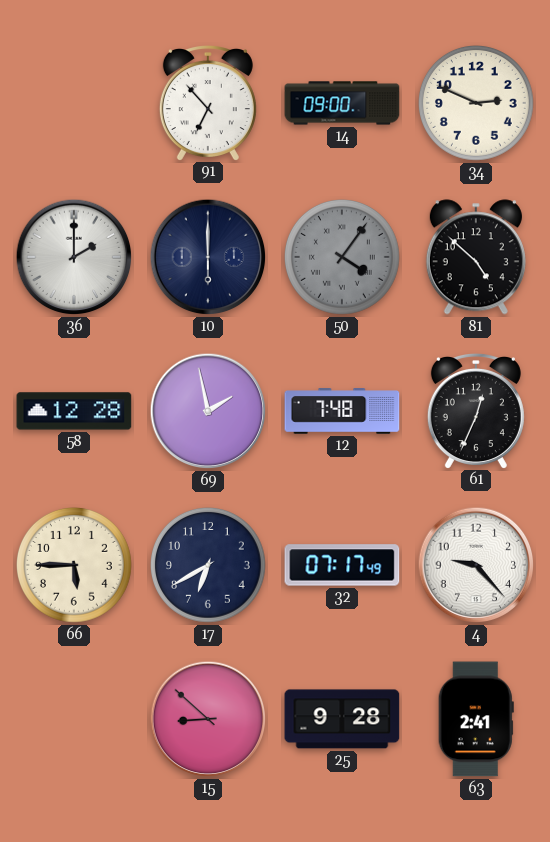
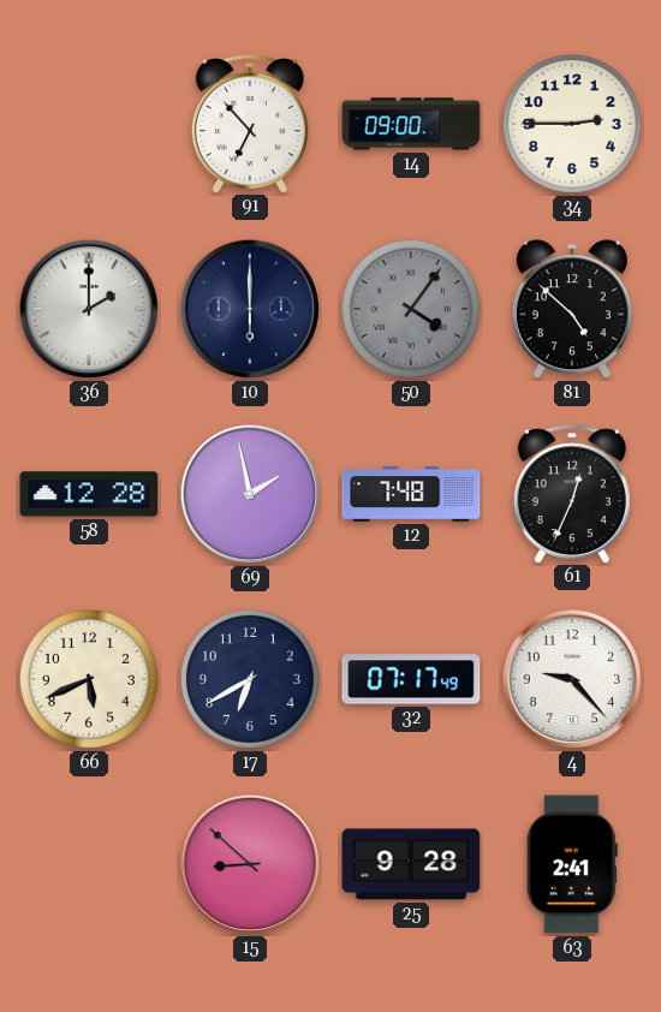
34: 2:49 -> 2:45
66: 5:45 -> 5:41
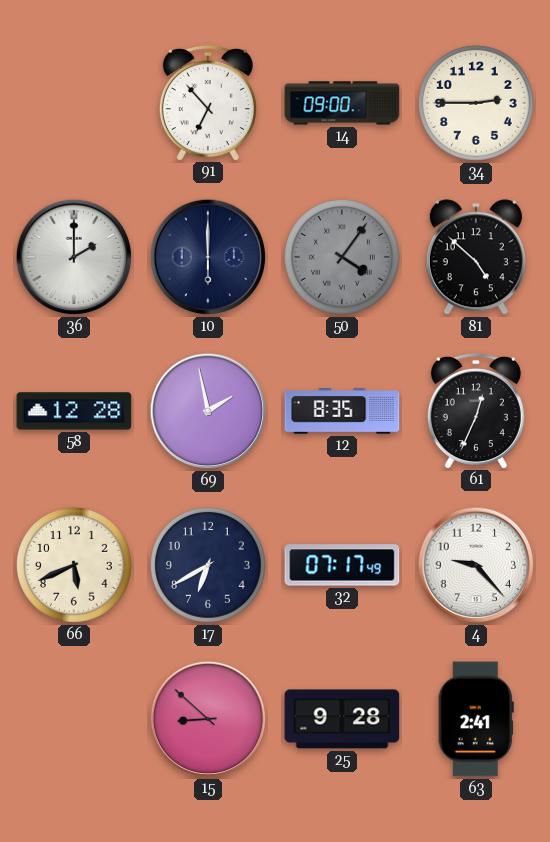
12: 7:48 -> 8:35
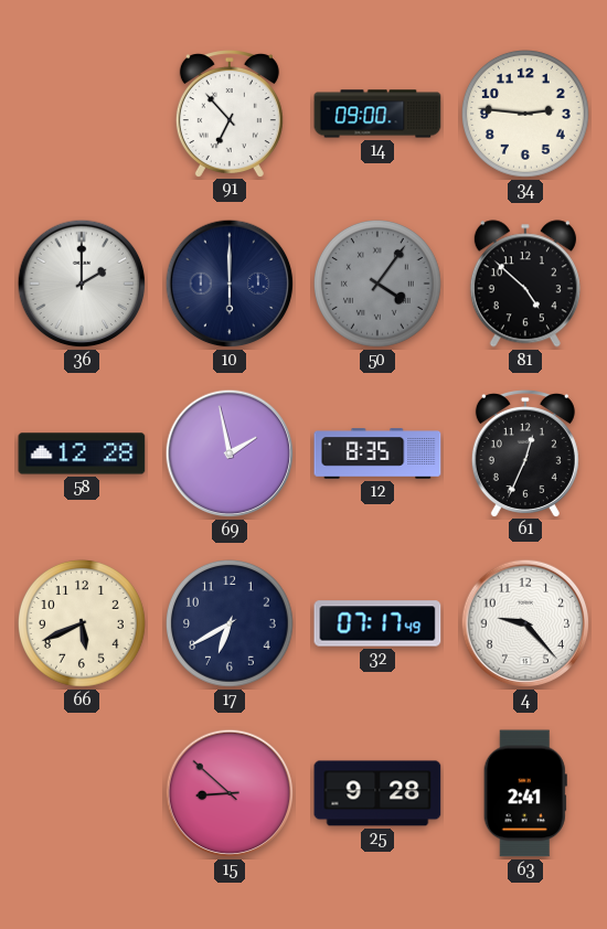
34: 2:45 -> 2:46
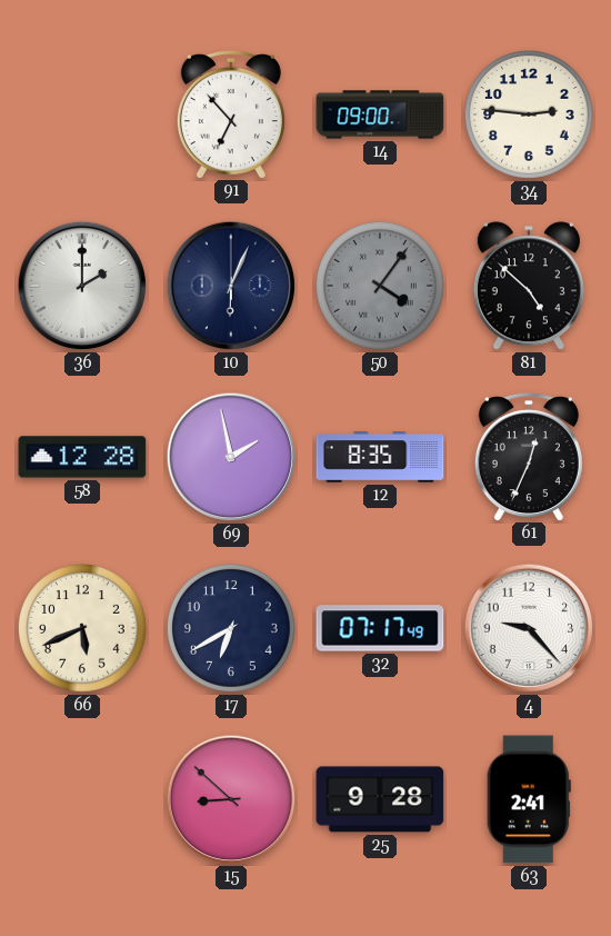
10: 6:00 -> 6:04
